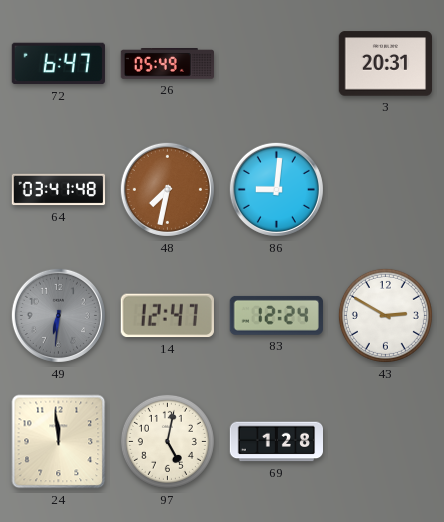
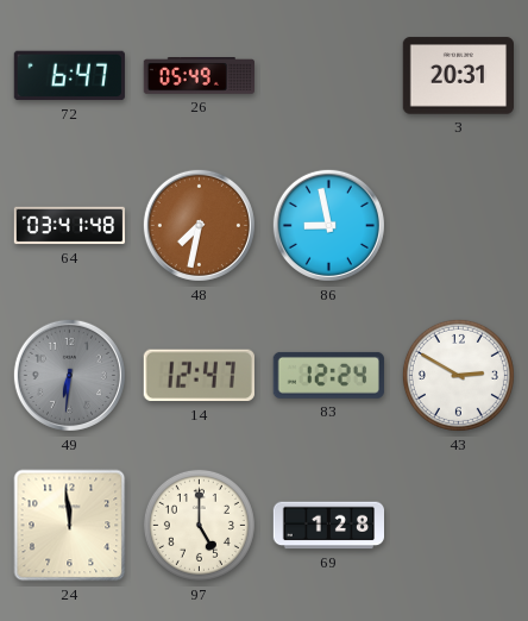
86: 9:01 -> 8:58
97: 5:02 -> 5:00
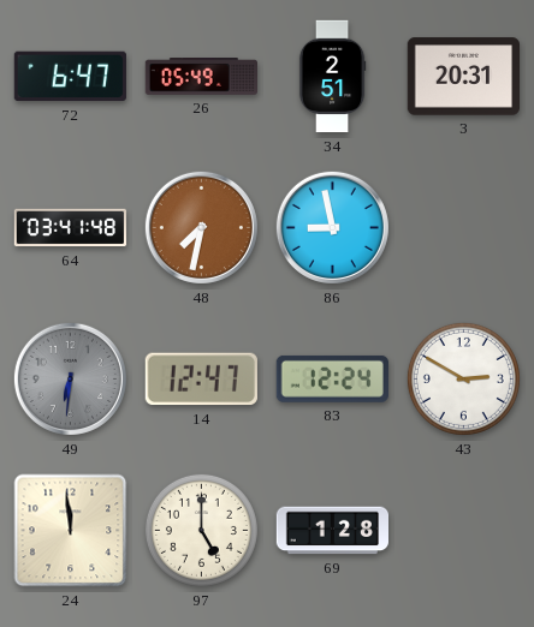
34: none -> 2:51
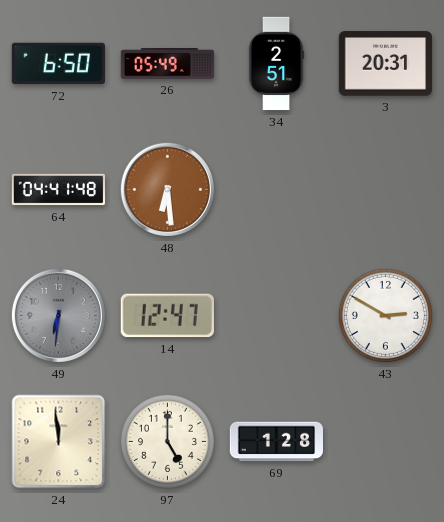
72: 6:47 -> 6:50
64: 03:41 -> 04:41
48: 7:32 -> 6:29
86: 8:58 -> none
83: 12:24 -> none
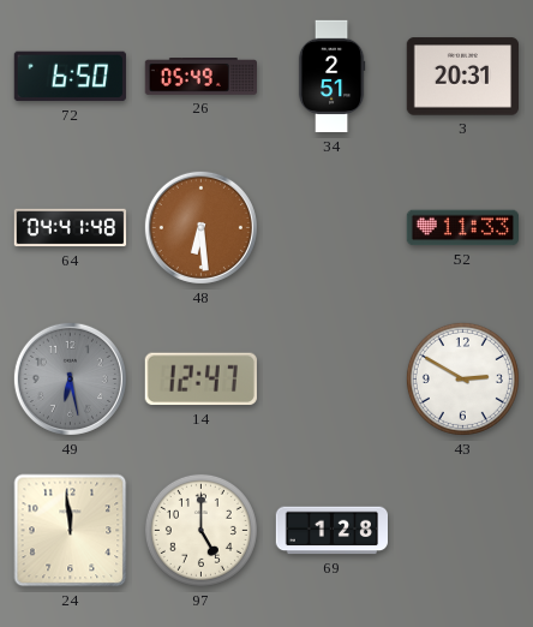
52: none -> 11:33
49: 6:31 -> 6:28
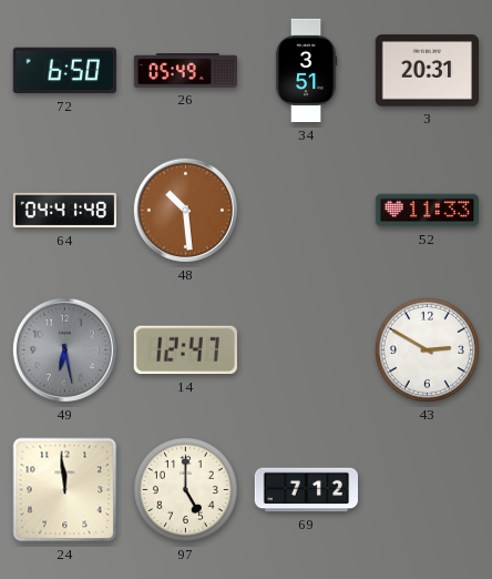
34: 2:51 -> 3:51
48: 6:29 -> 10:29
69: 1:28 -> 7:12
